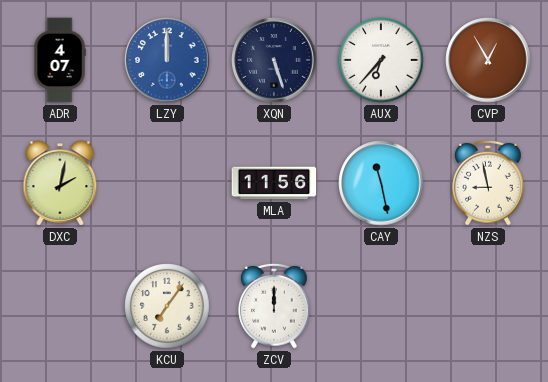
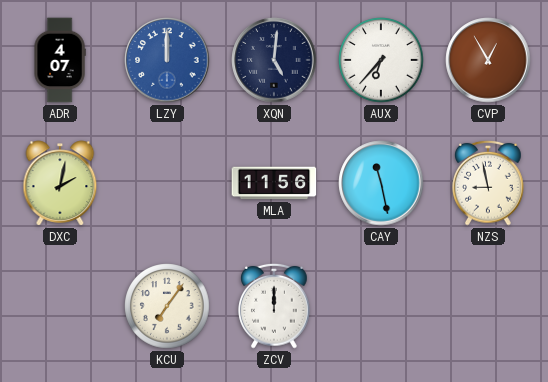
XQN: 5:27 -> 5:01
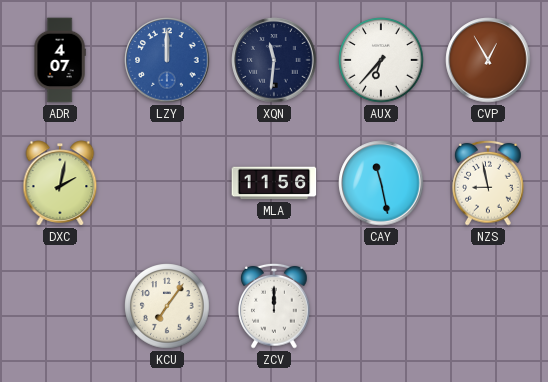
XQN: 5:01 -> 11:31
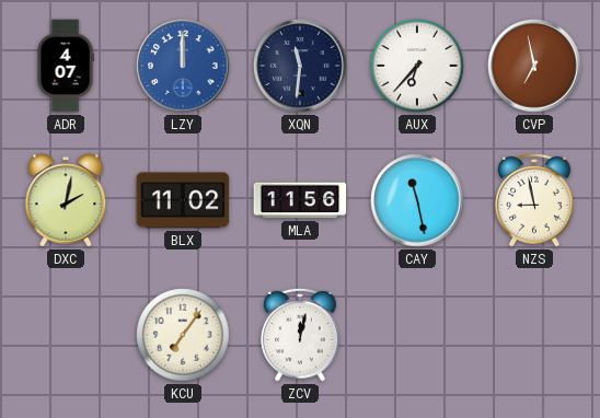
CVP: 12:55 -> 6:58
BLX: none -> 11:02
ZCV: 12:00 -> 12:02
